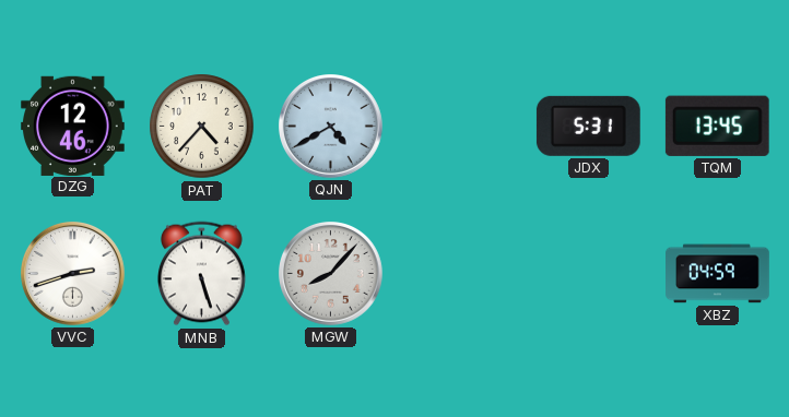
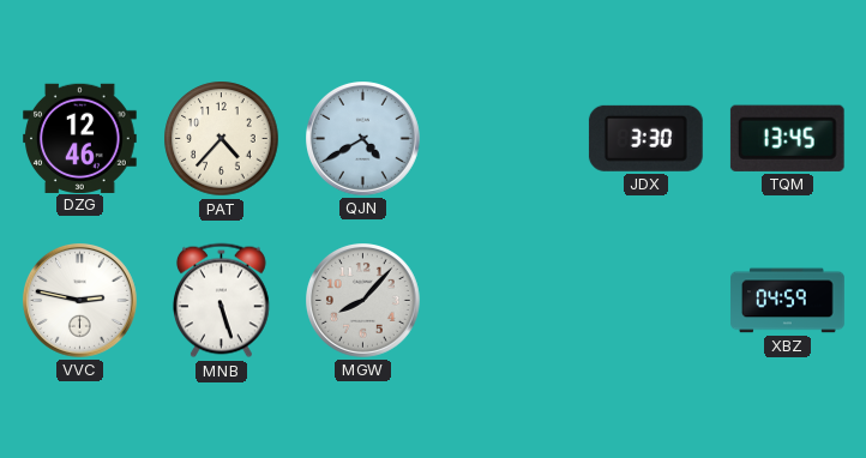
JDX: 5:31 -> 3:30
VVC: 2:42 -> 2:47
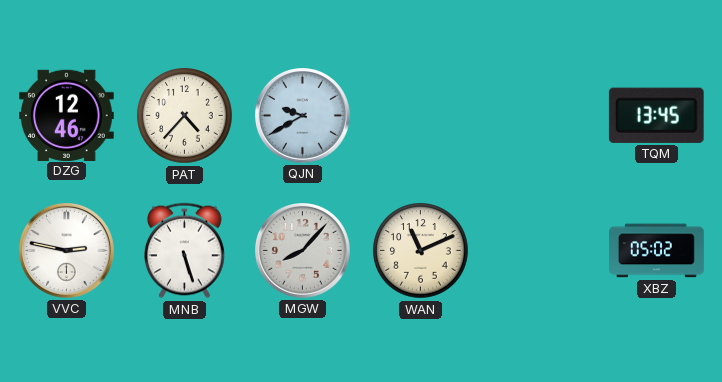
QJN: 4:40 -> 9:40
JDX: 3:30 -> none
WAN: none -> 11:11
XBZ: 04:59 -> 05:02
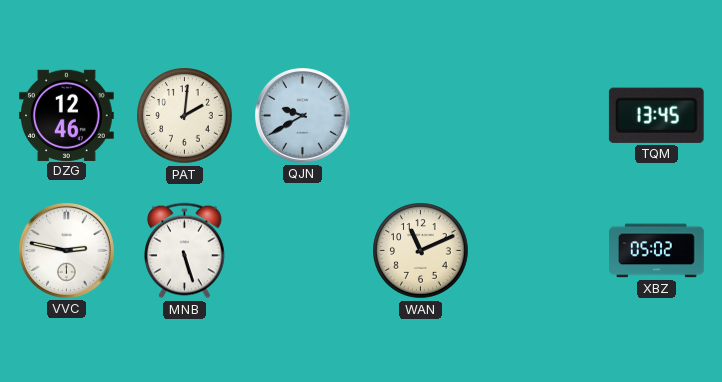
PAT: 4:37 -> 2:01
MGW: 8:07 -> none
